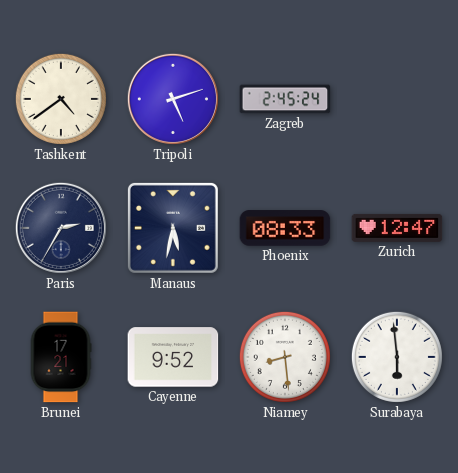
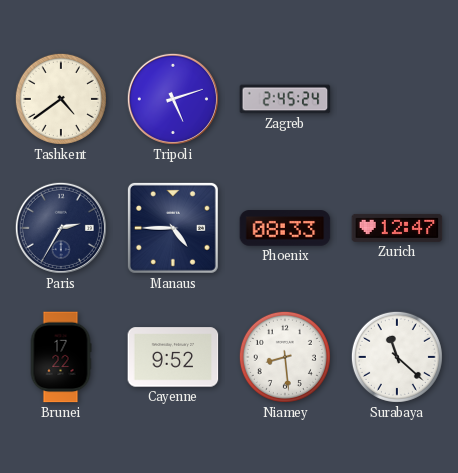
Manaus: 5:32 -> 4:45
Brunei: 17:21 -> 17:22
Surabaya: 5:59 -> 11:22
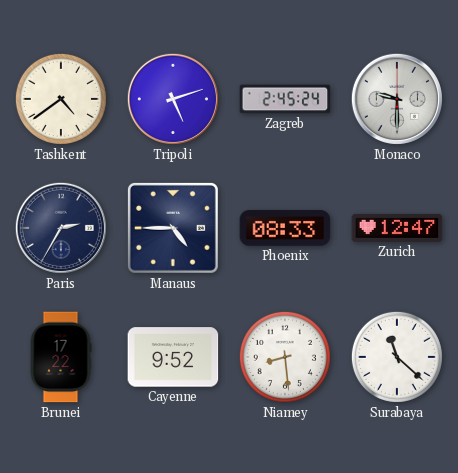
Monaco: none -> 9:30
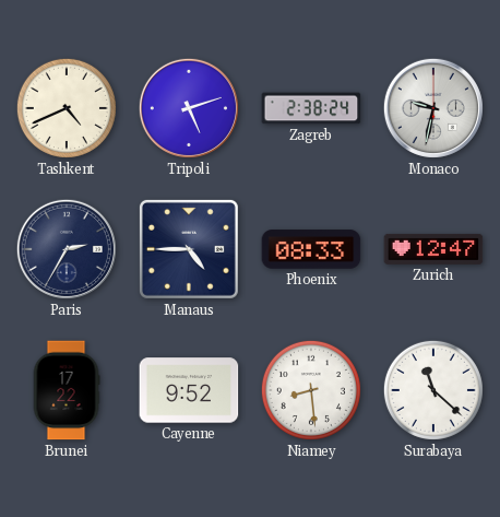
Tashkent: 4:39 -> 4:41
Zagreb: 2:45 -> 2:38
Monaco: 9:30 -> 9:32
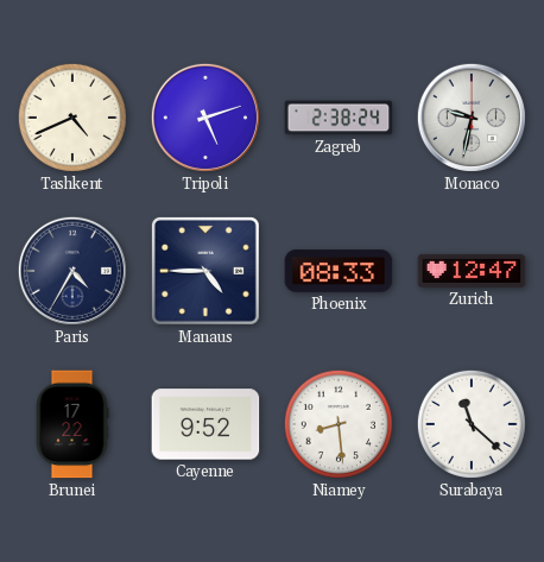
Paris: 2:35 -> 4:35
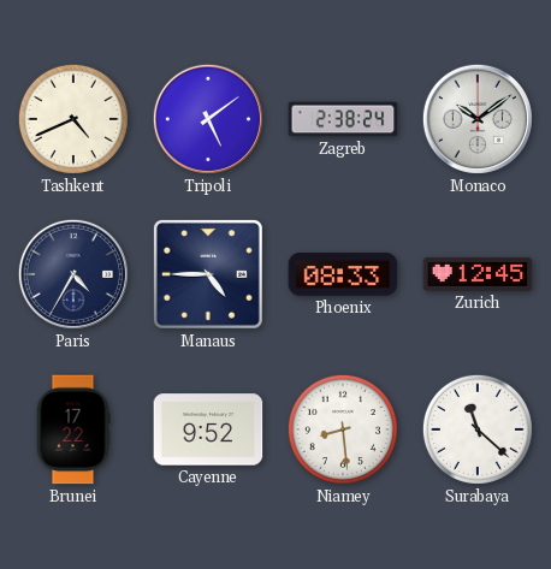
Tripoli: 5:12 -> 5:09
Monaco: 9:32 -> 10:09
Zurich: 12:47 -> 12:45
